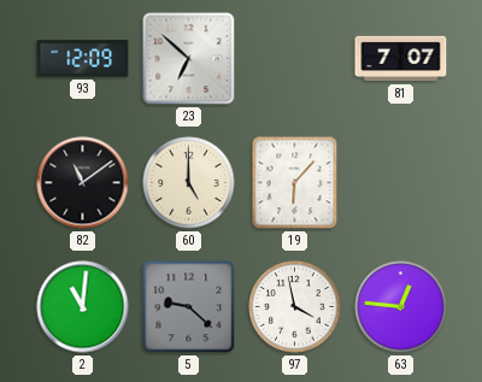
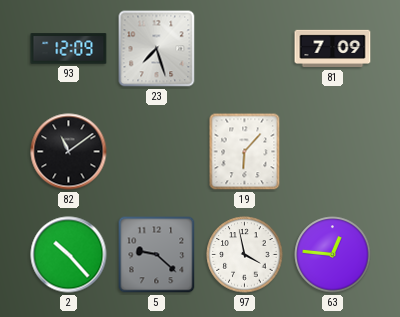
23: 6:52 -> 7:27
81: 7:07 -> 7:09
60: 5:00 -> none
2: 11:01 -> 10:23
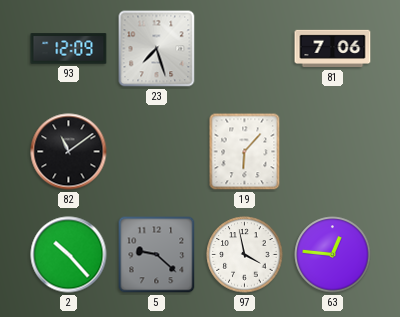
81: 7:09 -> 7:06
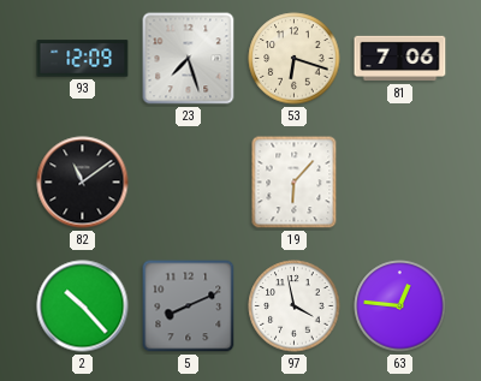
53: none -> 6:18
5: 9:22 -> 8:11
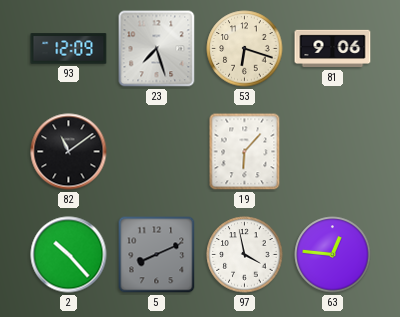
81: 7:06 -> 9:06
